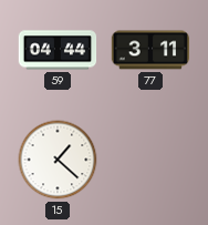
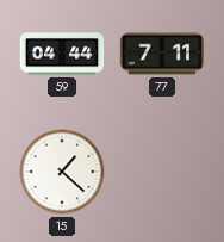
77: 3:11 -> 7:11
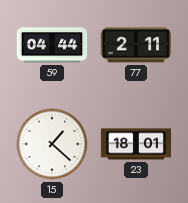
77: 7:11 -> 2:11
23: none -> 18:01
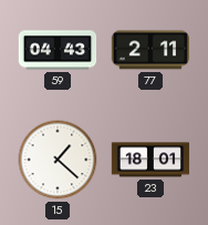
59: 04:44 -> 04:43
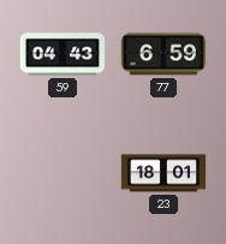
77: 2:11 -> 6:59
15: 1:22 -> none
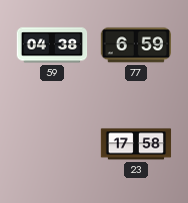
59: 04:43 -> 04:38
23: 18:01 -> 17:58
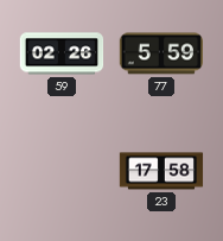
59: 04:38 -> 02:26
77: 6:59 -> 5:59
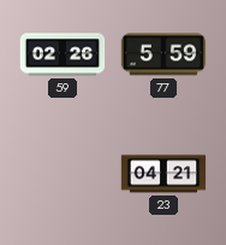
23: 17:58 -> 04:21
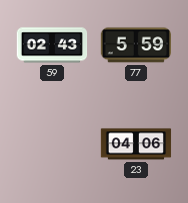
59: 02:26 -> 02:43
23: 04:21 -> 04:06
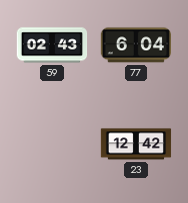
77: 5:59 -> 6:04
23: 04:06 -> 12:42
